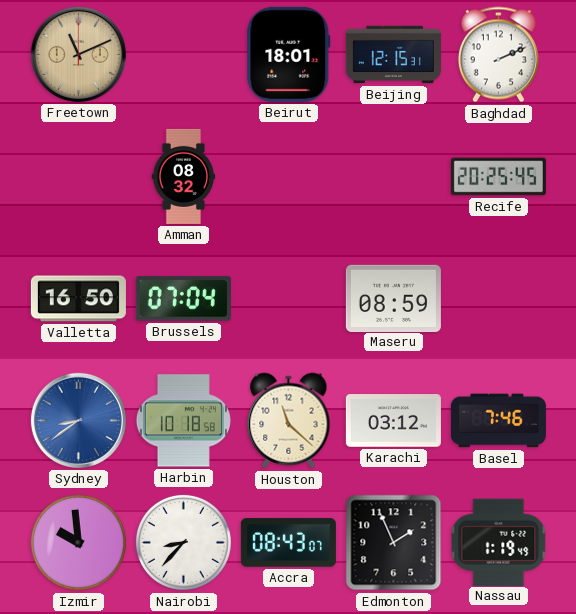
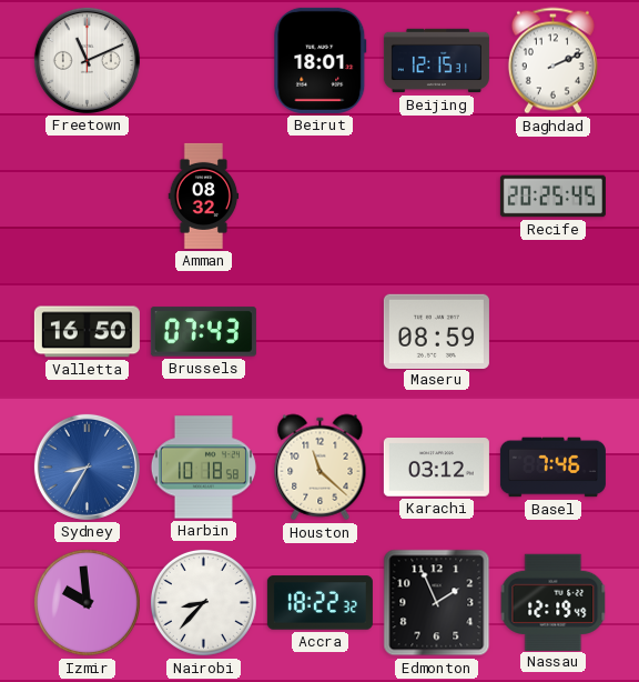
Freetown dial: champagne -> white
Brussels: 07:04 -> 07:43
Sydney: 8:39 -> 8:35
Accra: 08:43 -> 18:22
Nassau: 1:19 -> 12:19
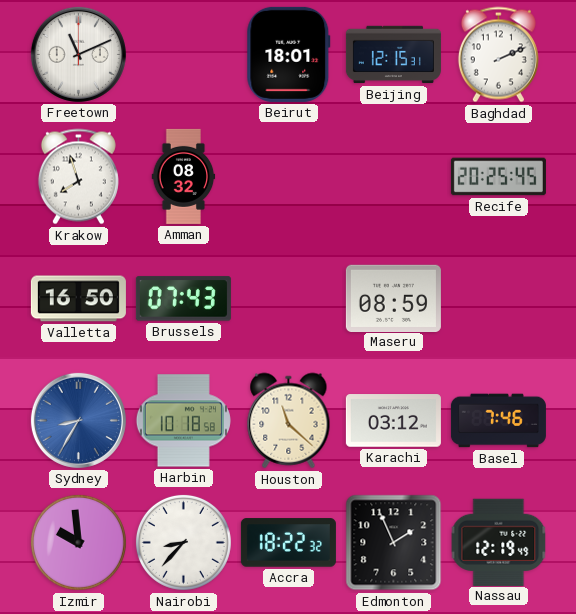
Krakow: none -> 7:57
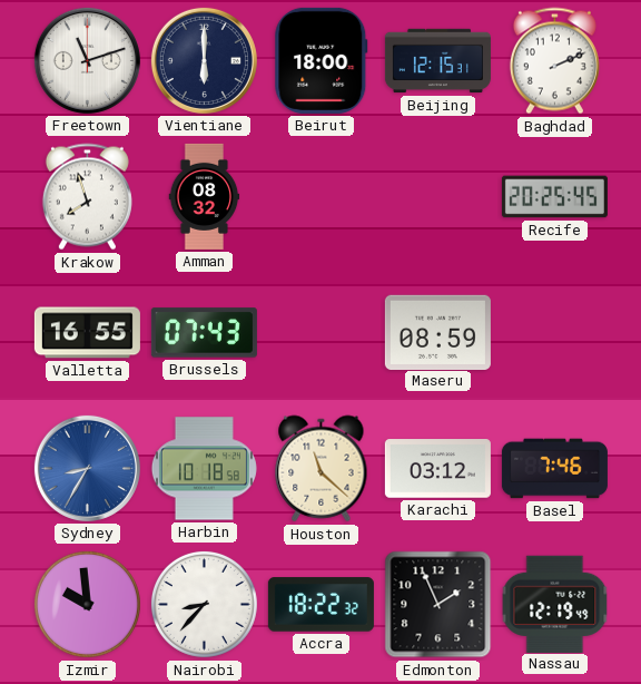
Freetown: 11:11 -> 11:12
Vientiane: none -> 6:00
Beirut: 18:01 -> 18:00
Valletta: 16:50 -> 16:55
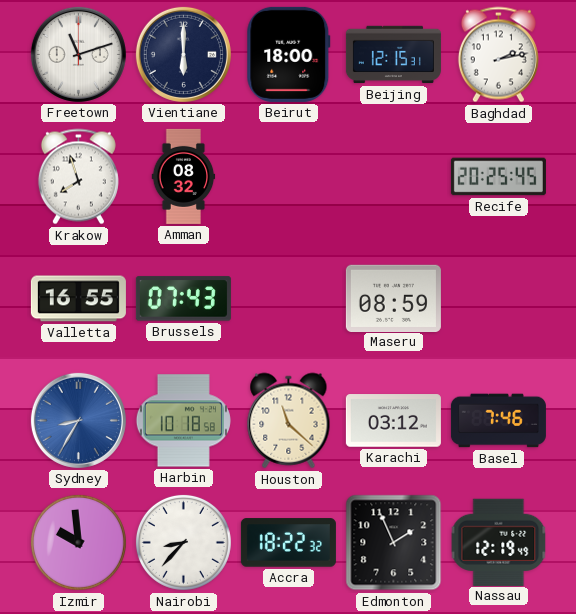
Baghdad: 2:11 -> 2:13
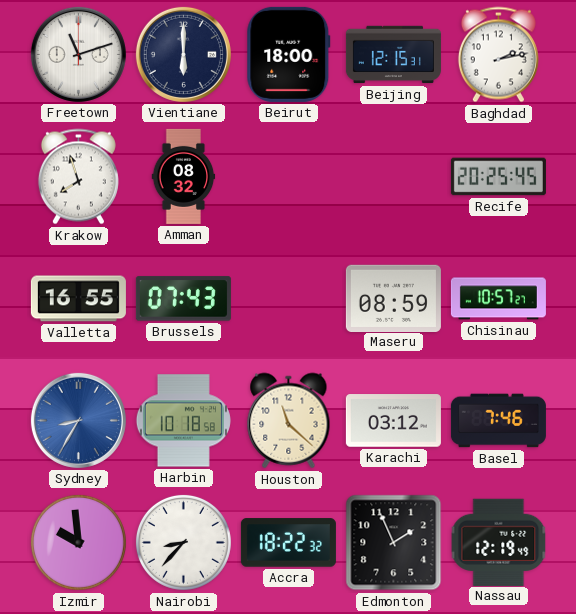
Chisinau: none -> 10:57
